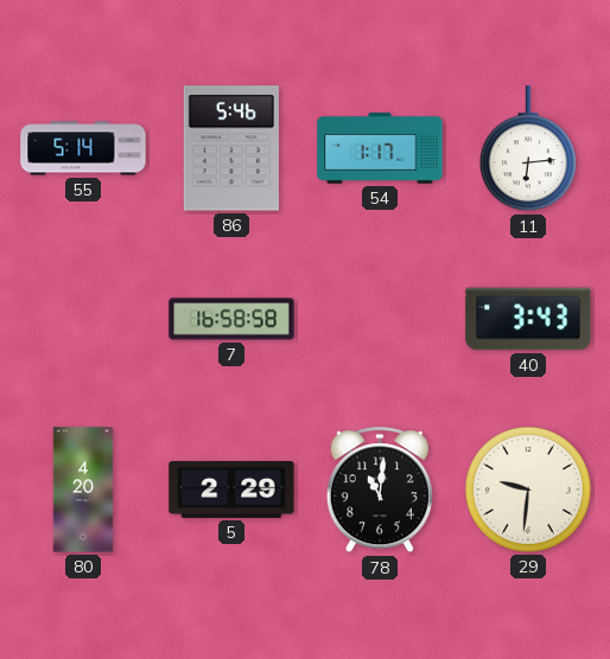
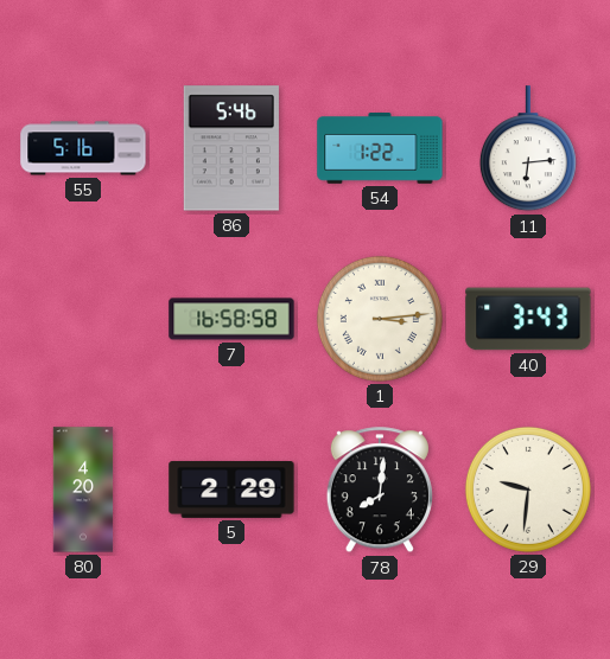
55: 5:14 -> 5:16
54: 1:17 -> 1:22
1: none -> 3:14
78: 11:01 -> 8:01
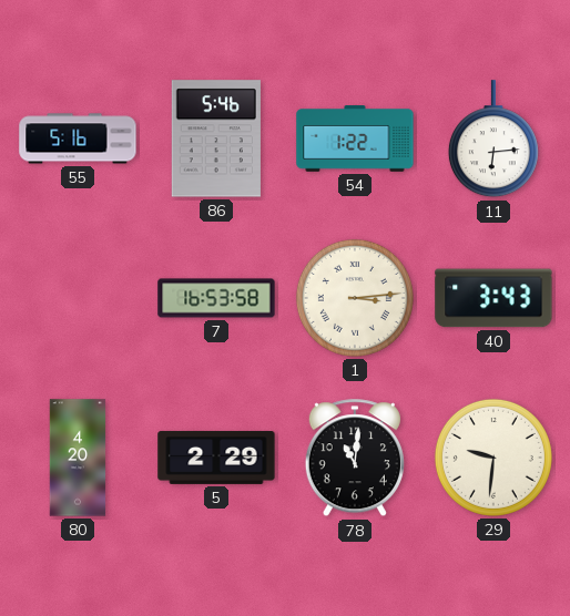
7: 16:58 -> 16:53
78: 8:01 -> 11:01
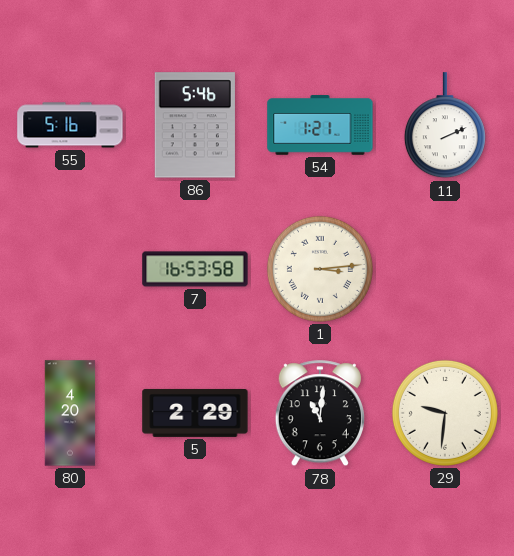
54: 1:22 -> 1:21
11: 6:14 -> 2:11
40: 3:43 -> none
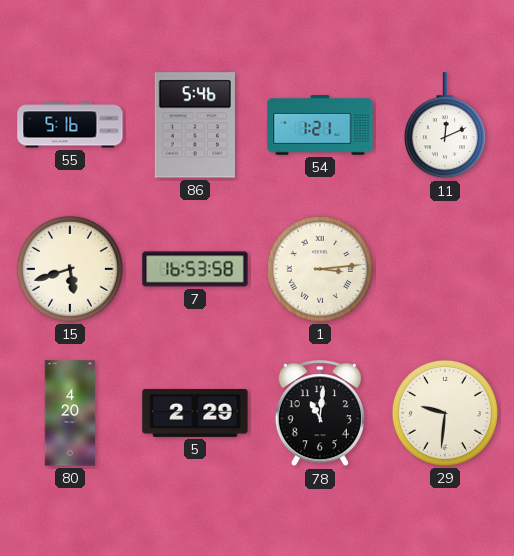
11: 2:11 -> 12:11
15: none -> 5:42
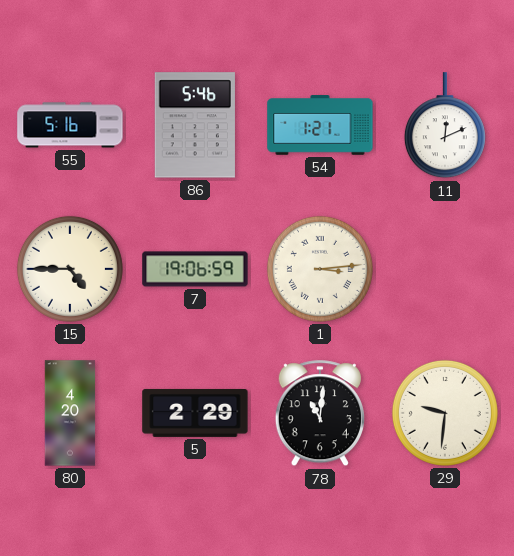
15: 5:42 -> 4:45
7: 16:53 -> 19:06
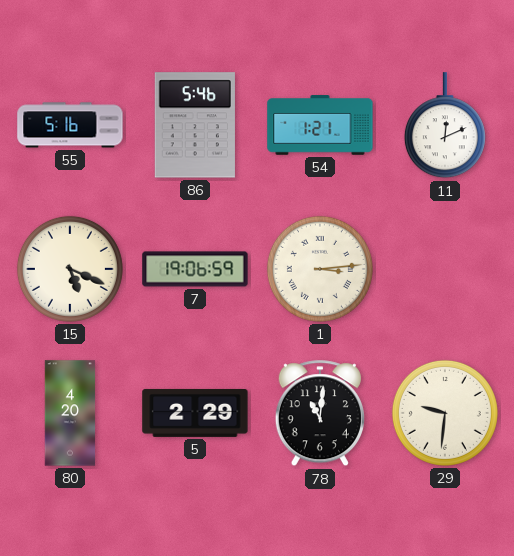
15: 4:45 -> 5:19
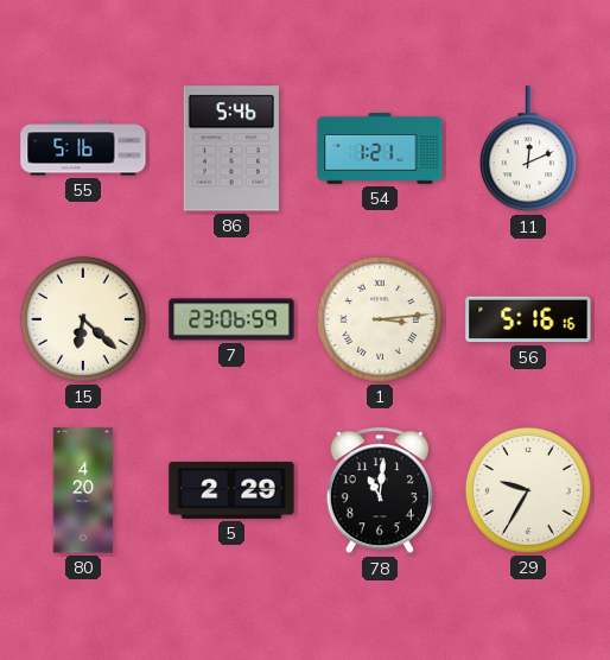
15: 5:19 -> 6:22
7: 19:06 -> 23:06
56: none -> 5:16
29: 9:31 -> 9:35
